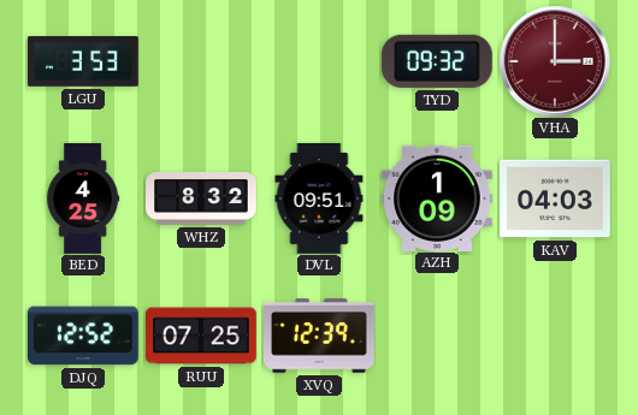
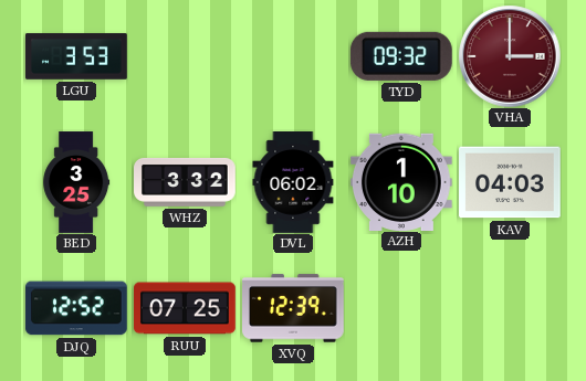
BED: 4:25 -> 3:25
WHZ: 8:32 -> 3:32
DVL: 09:51 -> 06:02
AZH: 1:09 -> 1:10
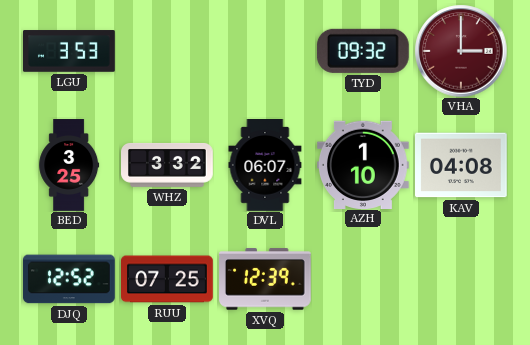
DVL: 06:02 -> 06:07
KAV: 04:03 -> 04:08
